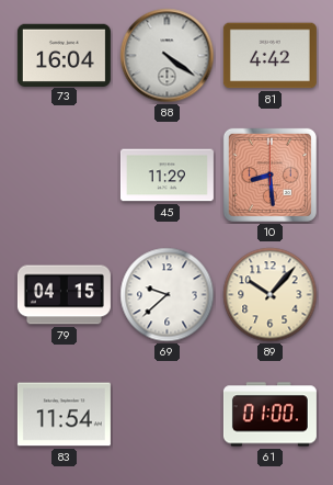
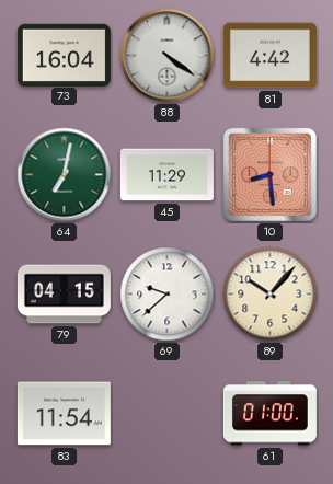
64: none -> 7:02
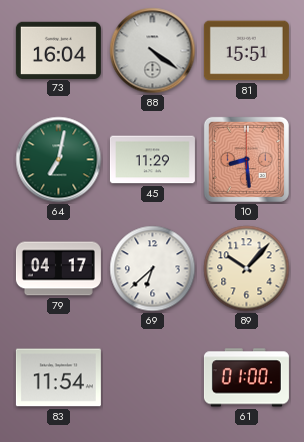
81: 4:42 -> 15:51
79: 04:15 -> 04:17
69: 9:38 -> 6:38
